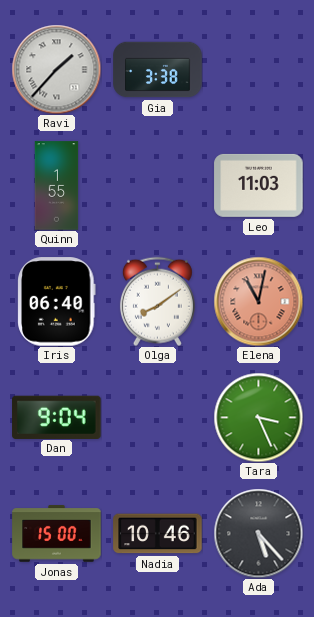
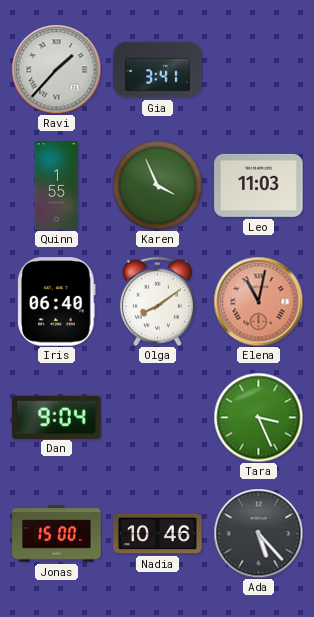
Gia: 3:38 -> 3:41
Karen: none -> 3:56
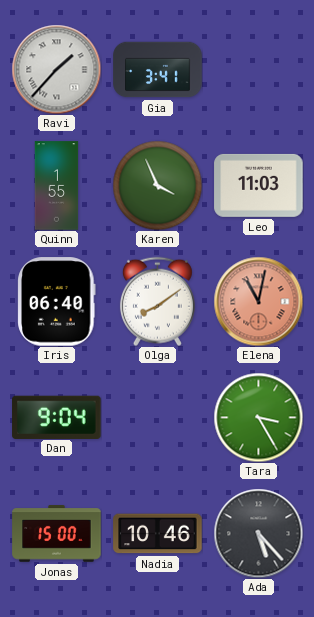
Tara: 3:26 -> 3:25
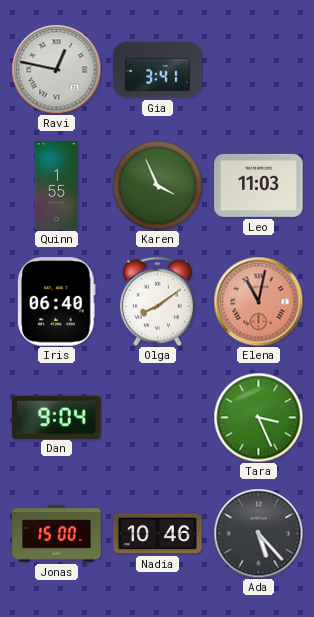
Ravi: 1:37 -> 12:47
Tara: 3:25 -> 3:26
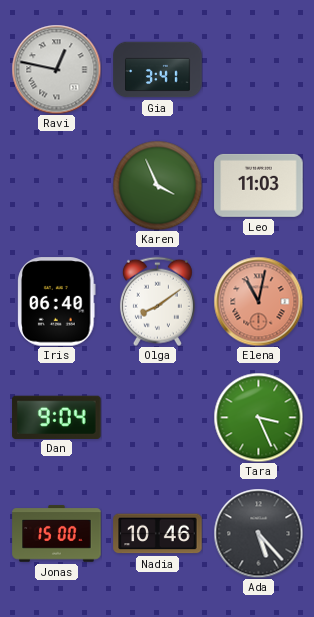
Quinn: 1:55 -> none
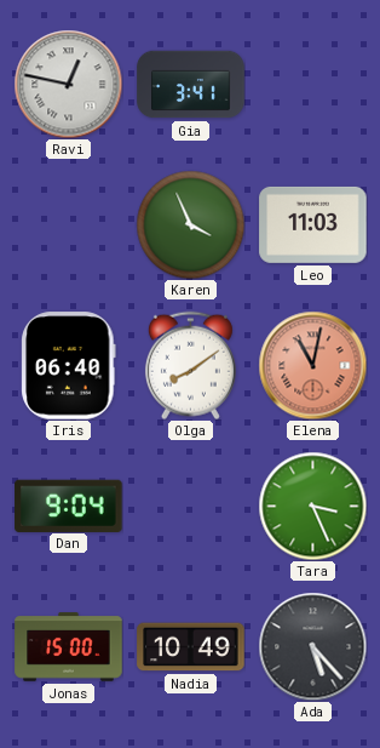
Nadia: 10:46 -> 10:49
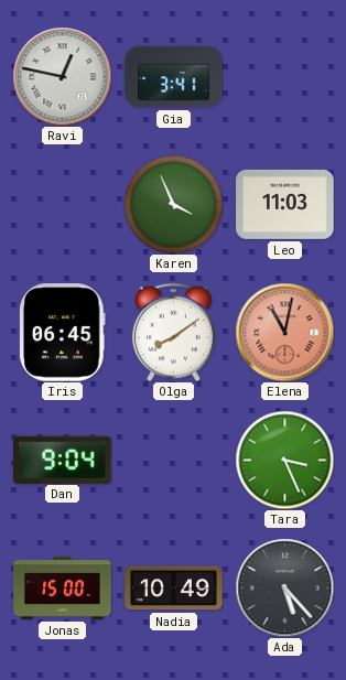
Iris: 06:40 -> 06:45
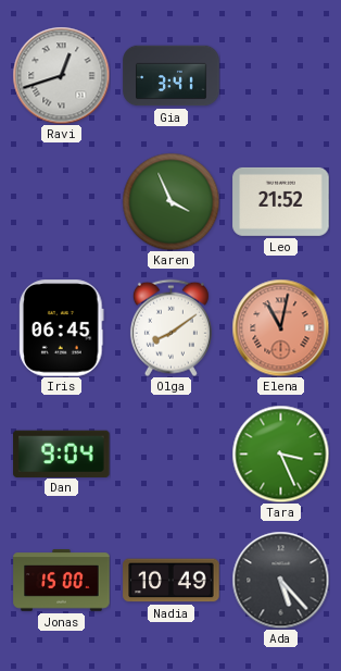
Ravi: 12:47 -> 12:42
Leo: 11:03 -> 21:52
